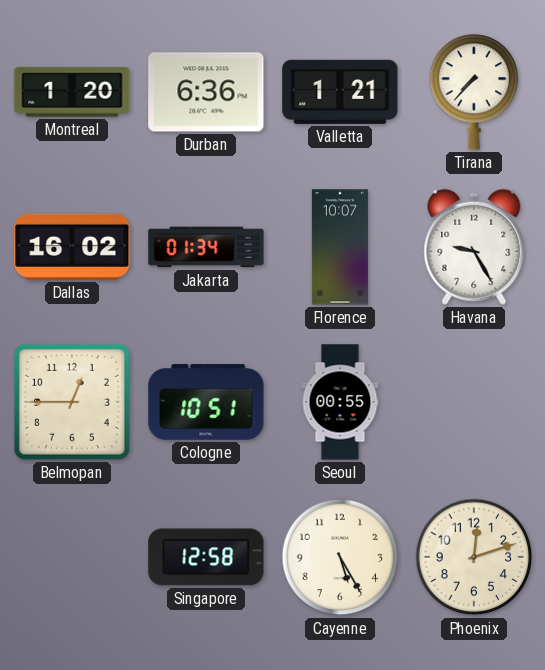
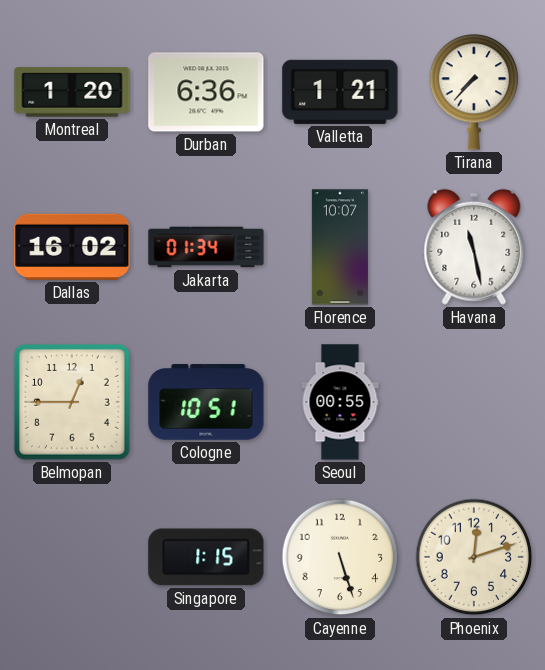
Havana: 9:25 -> 11:28
Singapore: 12:58 -> 1:15
Cayenne: 5:25 -> 5:27
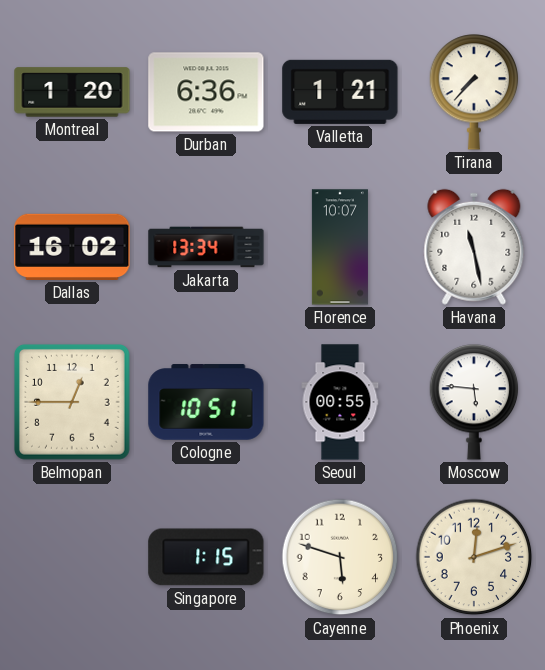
Jakarta: 01:34 -> 13:34
Moscow: none -> 5:46
Cayenne: 5:27 -> 5:48
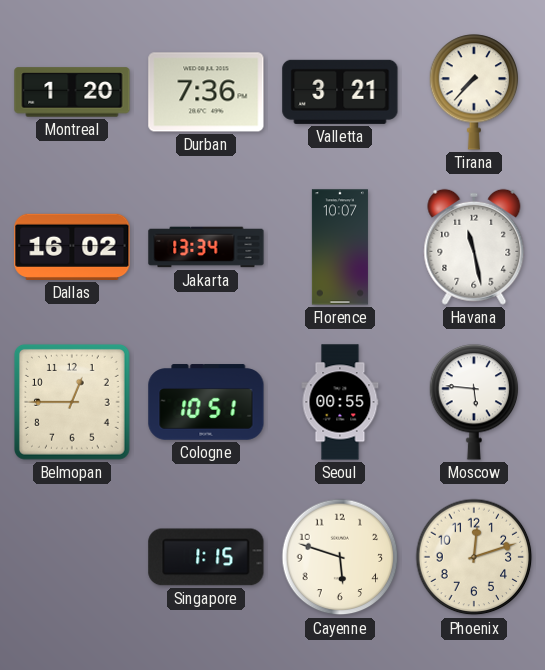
Durban: 6:36 -> 7:36
Valletta: 1:21 -> 3:21
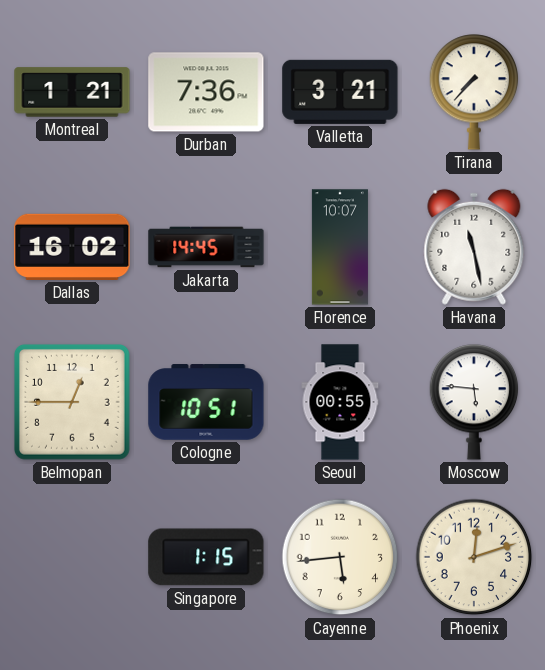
Montreal: 1:20 -> 1:21
Jakarta: 13:34 -> 14:45
Cayenne: 5:48 -> 5:44
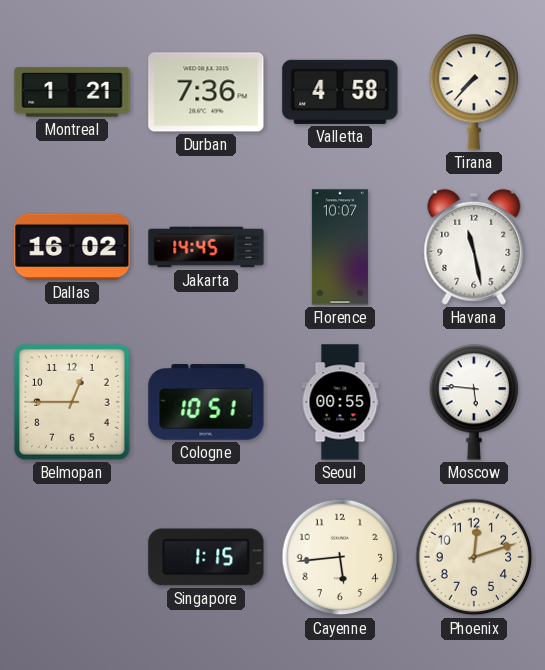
Valletta: 3:21 -> 4:58
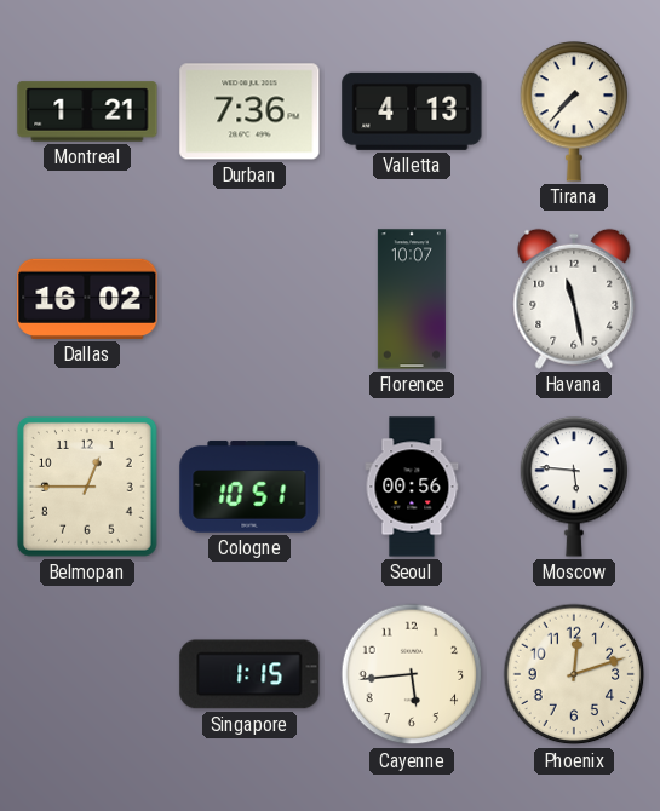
Valletta: 4:58 -> 4:13
Jakarta: 14:45 -> none
Seoul: 00:55 -> 00:56
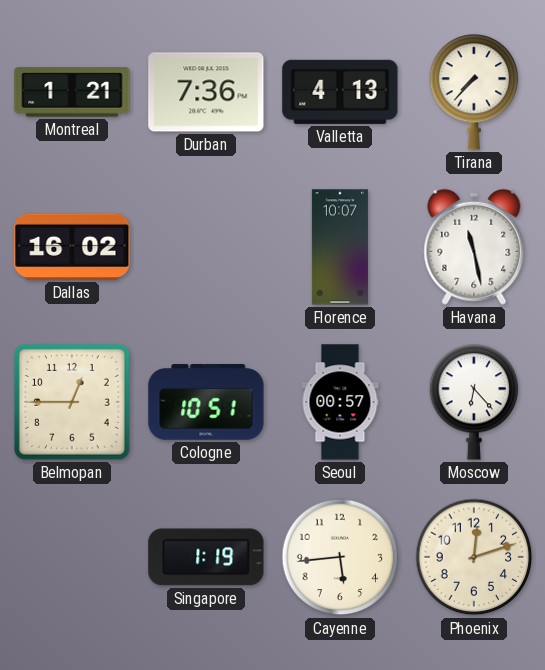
Seoul: 00:56 -> 00:57
Moscow: 5:46 -> 6:23
Singapore: 1:15 -> 1:19
